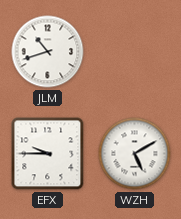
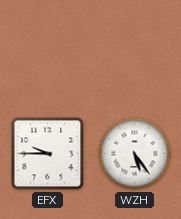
JLM: 10:42 -> none
WZH: 5:10 -> 5:24
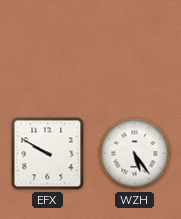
EFX: 9:45 -> 9:50
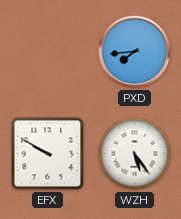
PXD: none -> 7:44
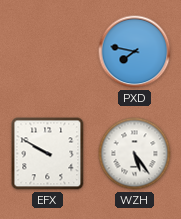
PXD: 7:44 -> 7:47
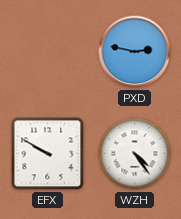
PXD: 7:47 -> 2:47
WZH: 5:24 -> 4:24
